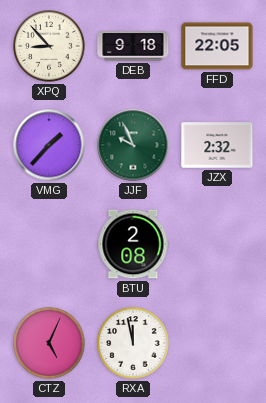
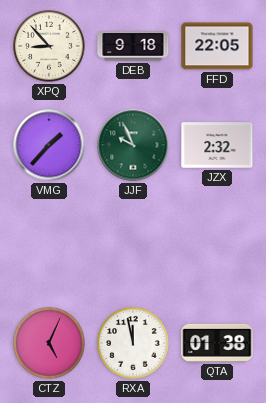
BTU: 2:08 -> none
QTA: none -> 01:38
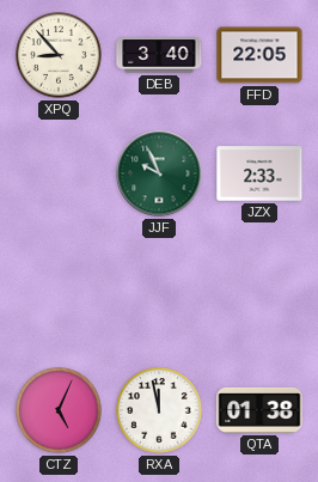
DEB: 9:18 -> 3:40
VMG: 1:37 -> none
JZX: 2:32 -> 2:33
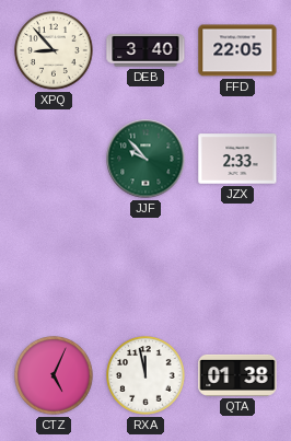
JJF: 9:56 -> 9:53
